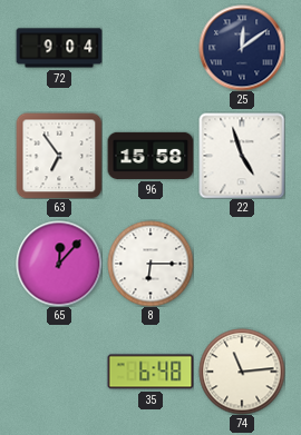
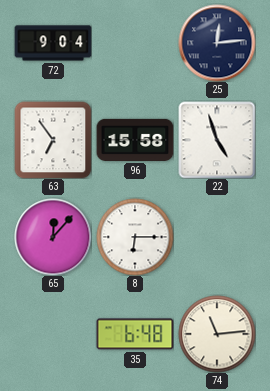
25: 12:09 -> 12:14
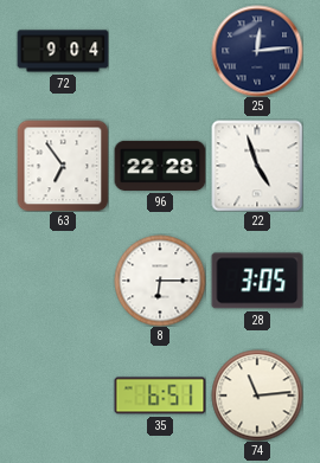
96: 15:58 -> 22:28
65: 12:07 -> none
28: none -> 3:05
35: 6:48 -> 6:51
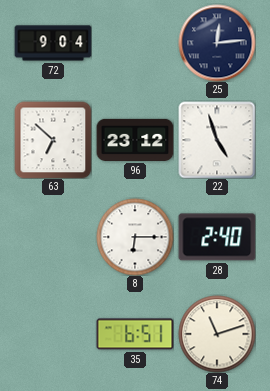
63: 6:54 -> 6:52
96: 22:28 -> 23:12
28: 3:05 -> 2:40
74: 11:14 -> 11:12
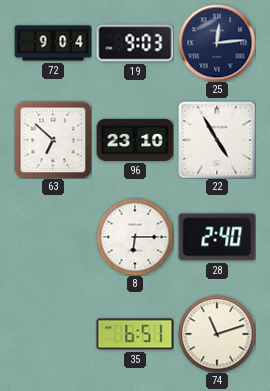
19: none -> 9:03
96: 23:12 -> 23:10
22: 4:57 -> 4:55
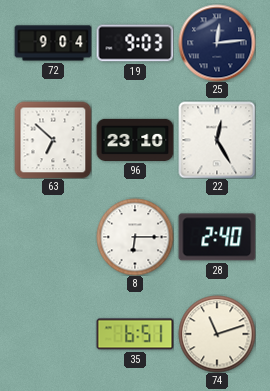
22: 4:55 -> 12:25
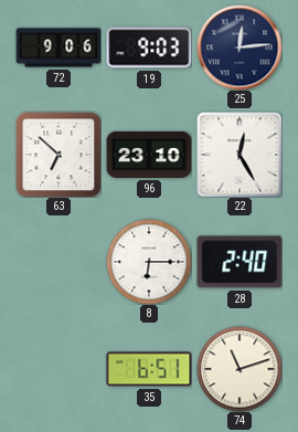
72: 9:04 -> 9:06
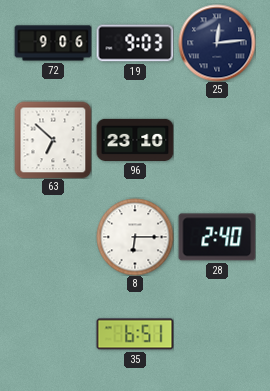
22: 12:25 -> none
74: 11:12 -> none
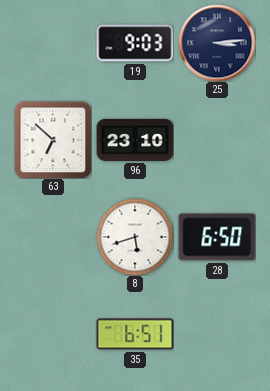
72: 9:06 -> none
25: 12:14 -> 3:14
8: 6:15 -> 5:42
28: 2:40 -> 6:50
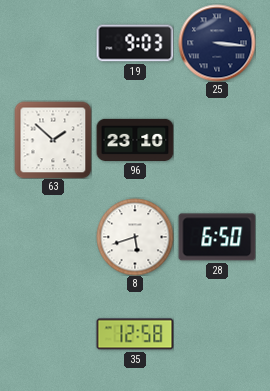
25: 3:14 -> 3:16
63: 6:52 -> 1:52
35: 6:51 -> 12:58
